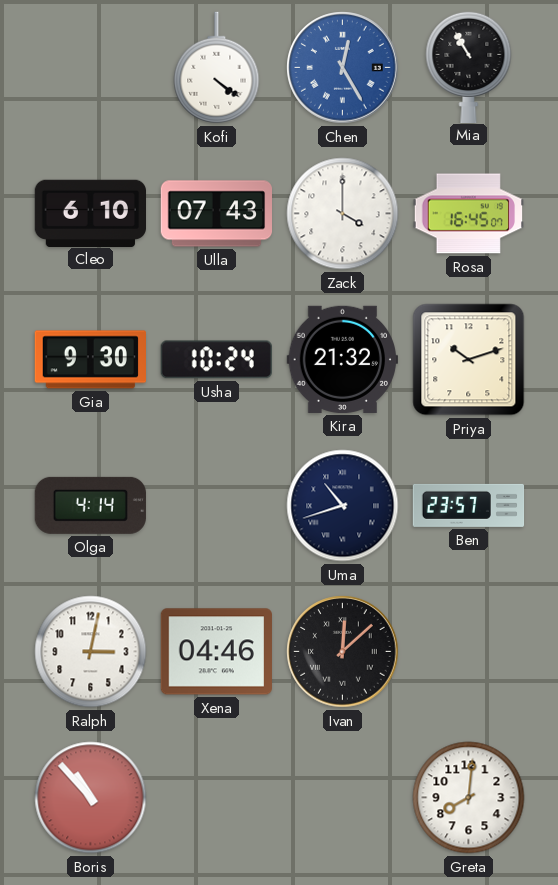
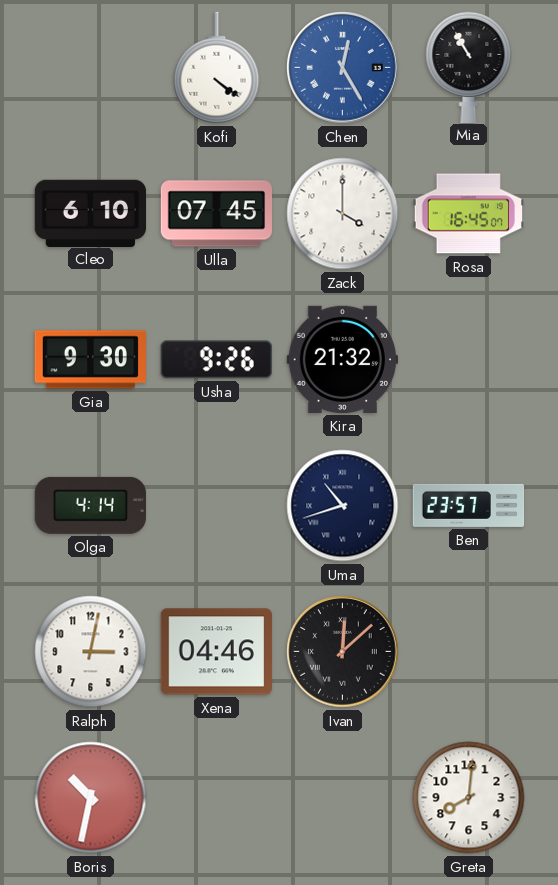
Ulla: 07:43 -> 07:45
Usha: 10:24 -> 9:26
Priya: 10:12 -> none
Boris: 10:53 -> 10:32
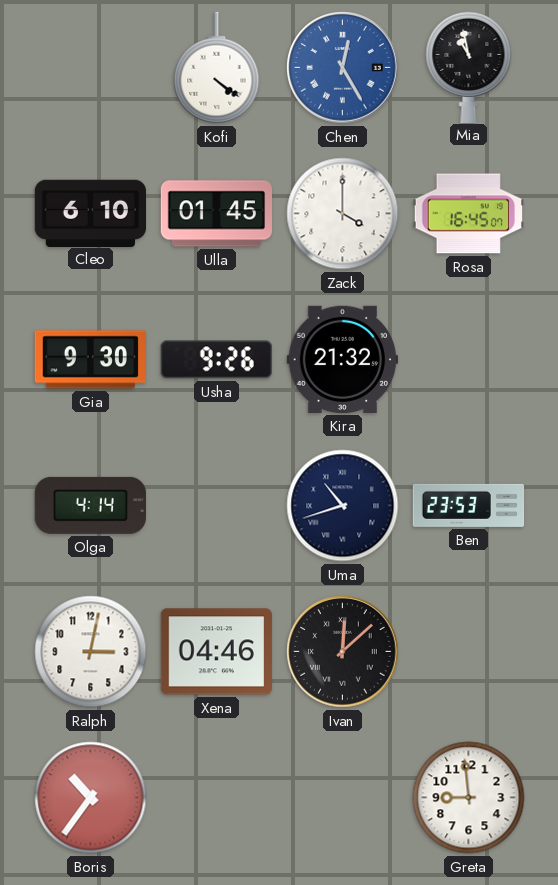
Mia: 10:55 -> 10:58
Ulla: 07:45 -> 01:45
Ben: 23:57 -> 23:53
Boris: 10:32 -> 10:36
Greta: 8:01 -> 8:59
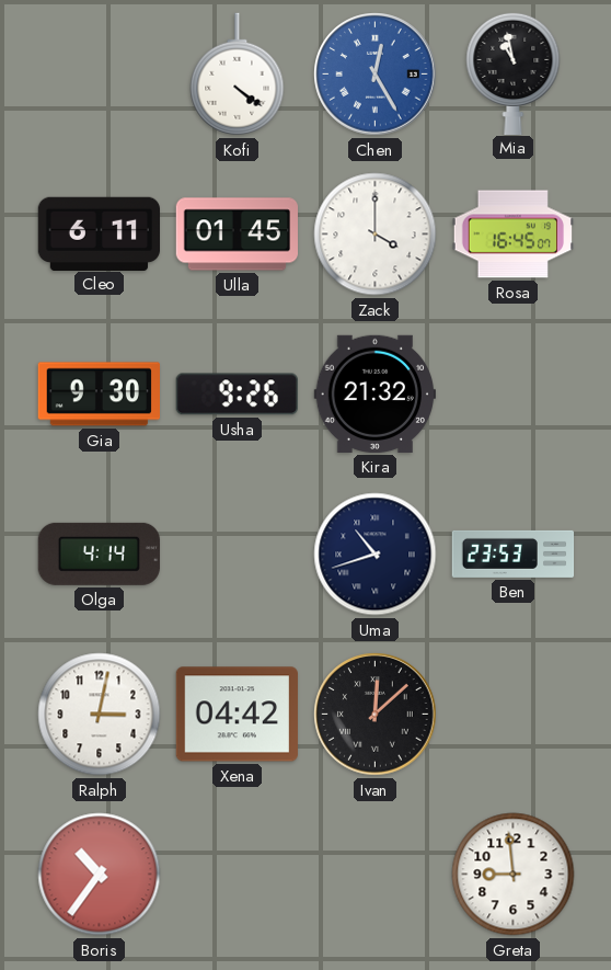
Cleo: 6:10 -> 6:11
Xena: 04:46 -> 04:42
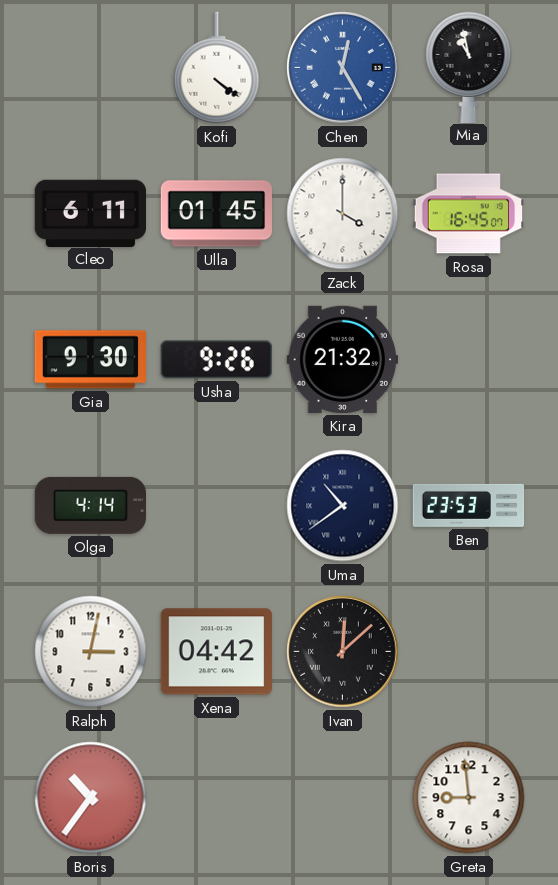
Uma: 10:42 -> 10:39
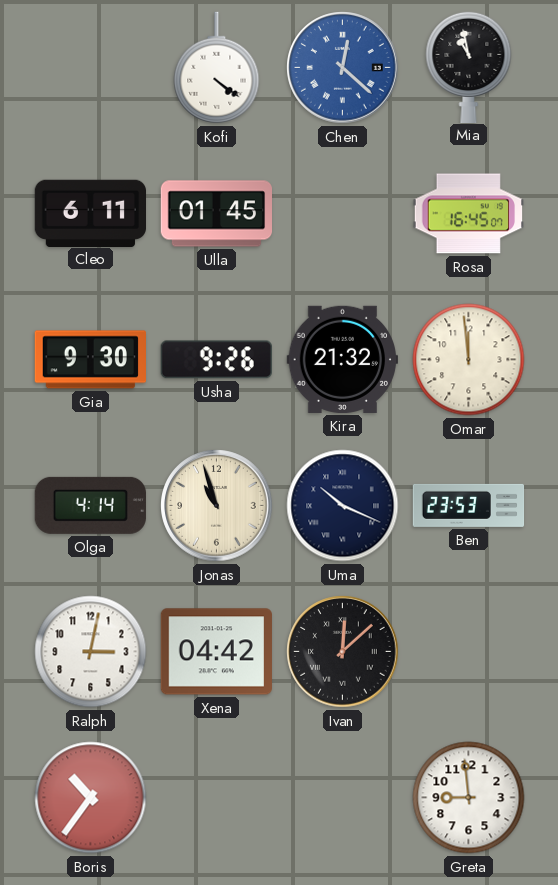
Chen: 12:25 -> 12:22
Zack: 4:00 -> none
Omar: none -> 11:59
Jonas: none -> 10:57
Uma: 10:39 -> 10:19
